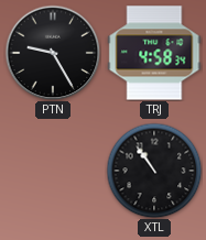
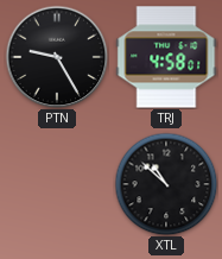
TRJ: 4:58:34 -> 4:58:01
XTL: 10:54 -> 10:52
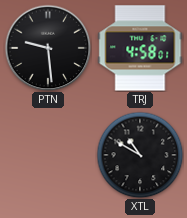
PTN: 9:25 -> 9:29
XTL: 10:52 -> 10:50
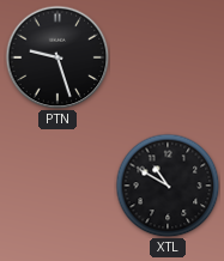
PTN: 9:29 -> 9:27
TRJ: 4:58 -> none
